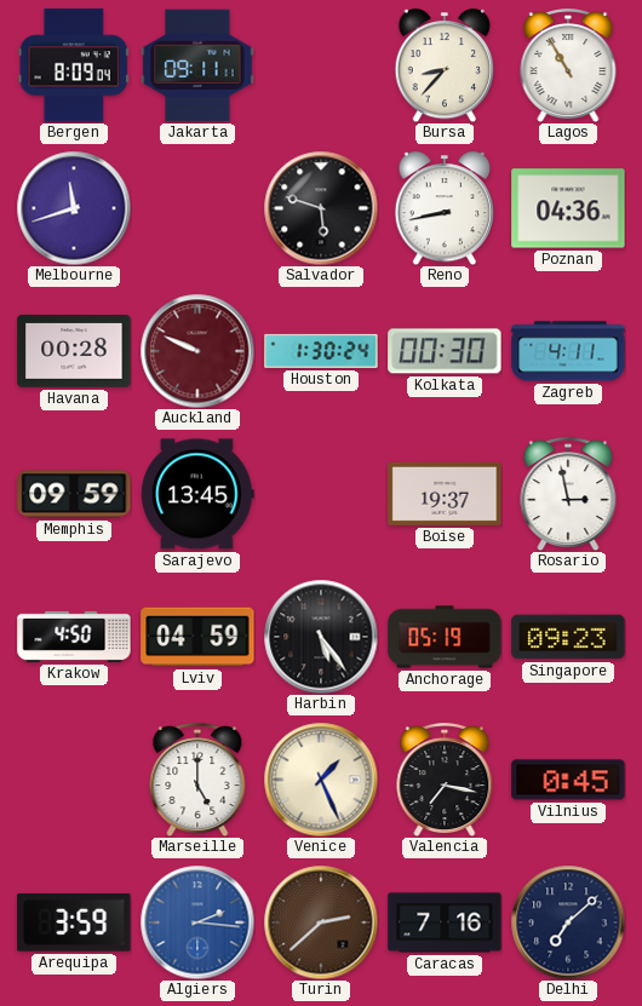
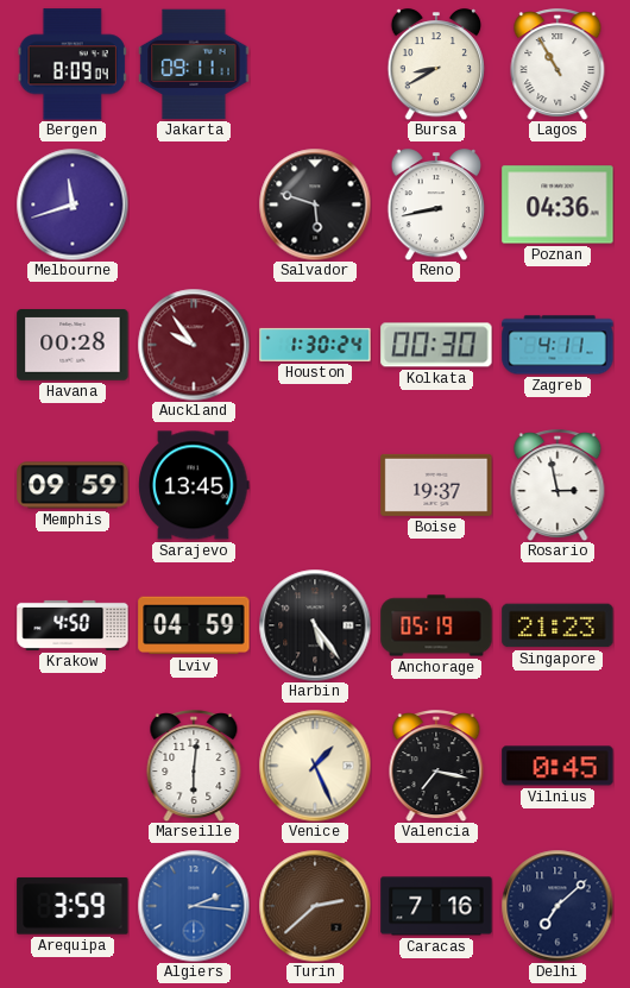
Bursa: 8:37 -> 8:40
Auckland: 9:49 -> 9:54
Singapore: 09:23 -> 21:23
Marseille: 5:00 -> 6:01
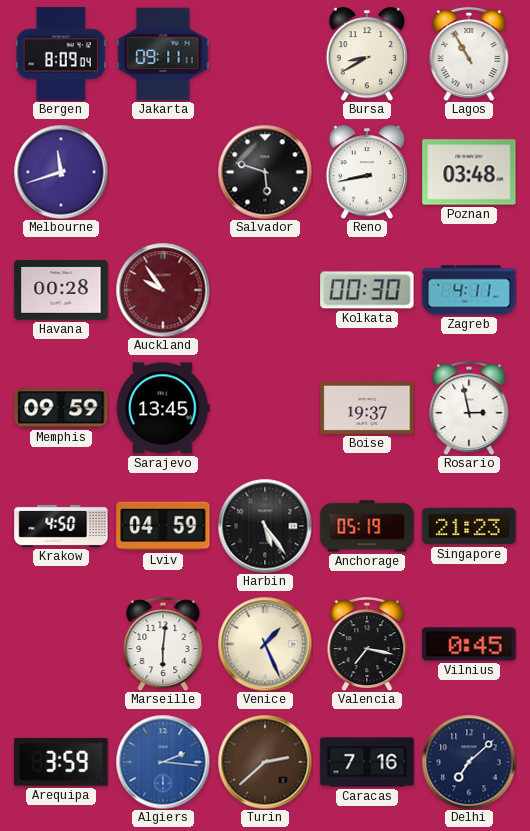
Poznan: 04:36 -> 03:48
Houston: 1:30 -> none
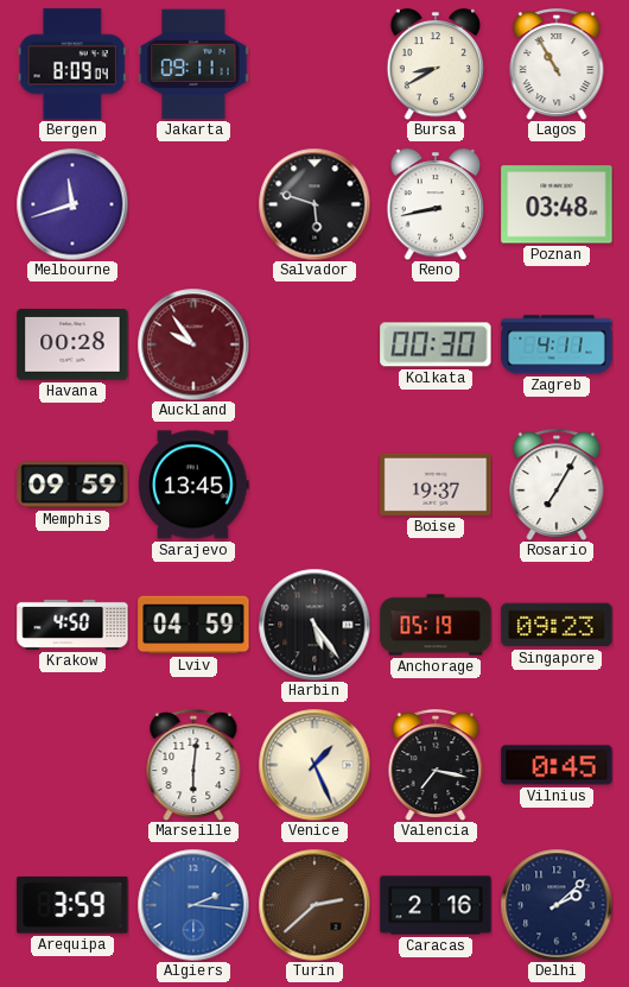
Rosario: 2:58 -> 7:05
Singapore: 21:23 -> 09:23
Caracas: 7:16 -> 2:16
Delhi: 7:08 -> 2:08
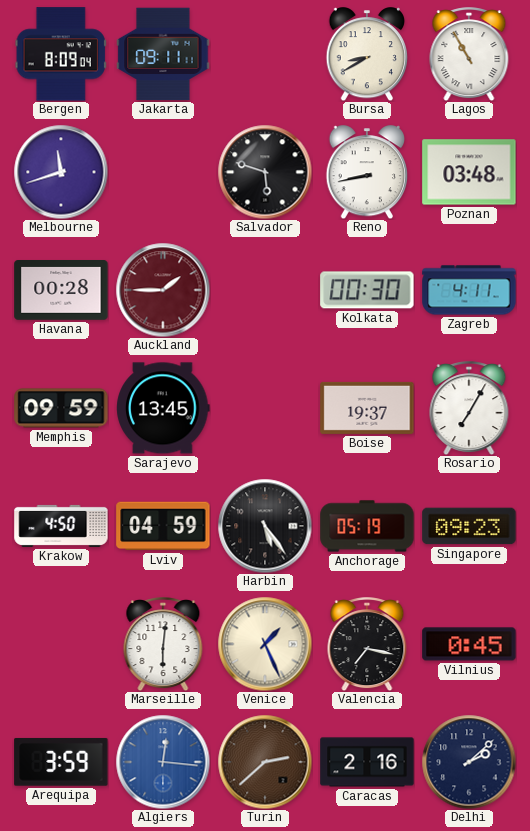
Auckland: 9:54 -> 1:45
Algiers: 2:16 -> 12:16
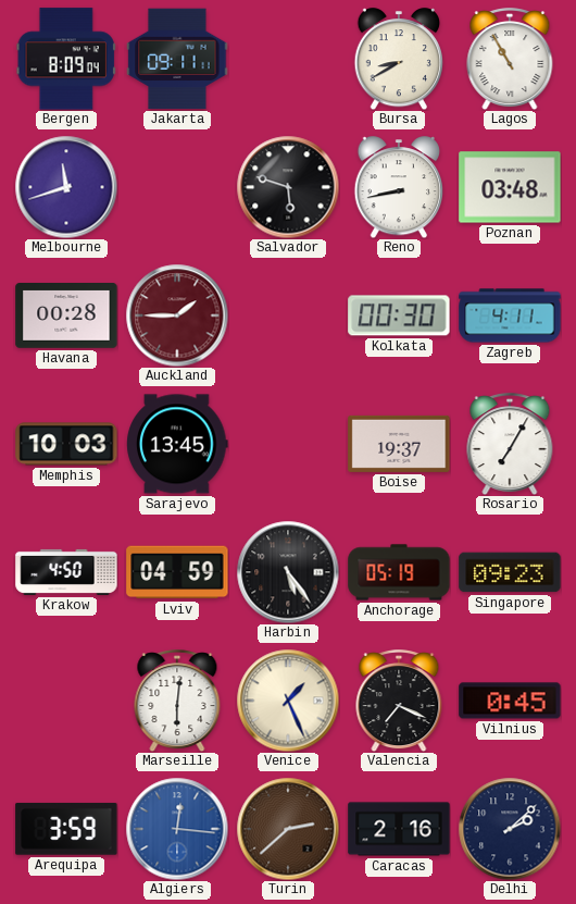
Memphis: 09:59 -> 10:03
Valencia: 7:17 -> 7:19
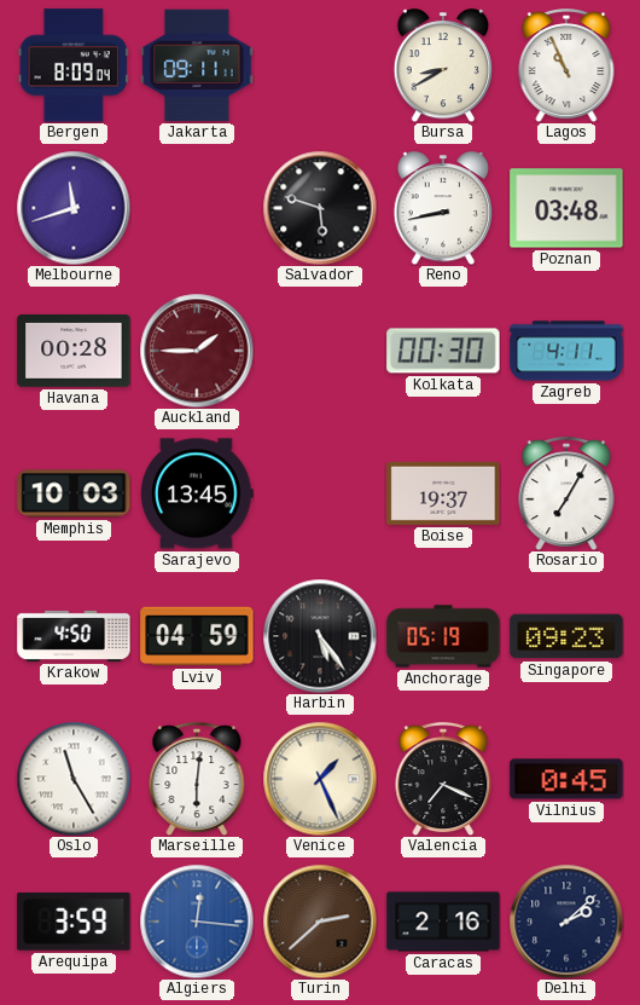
Lagos: 10:55 -> 10:56
Oslo: none -> 11:25
